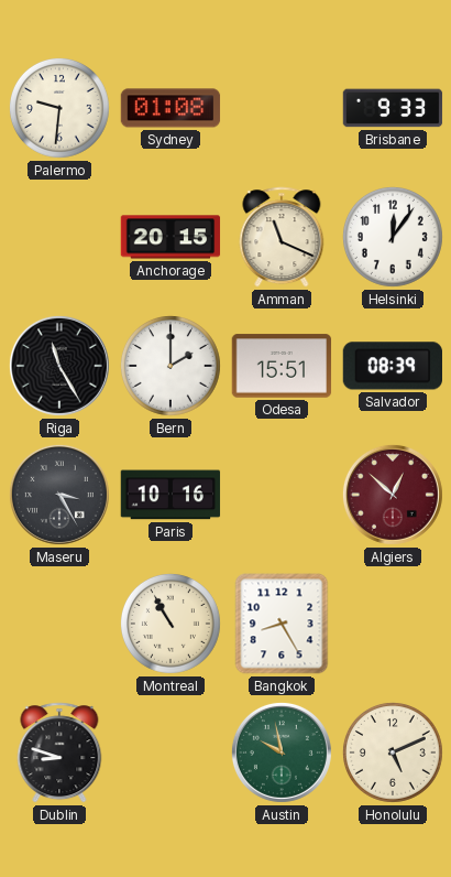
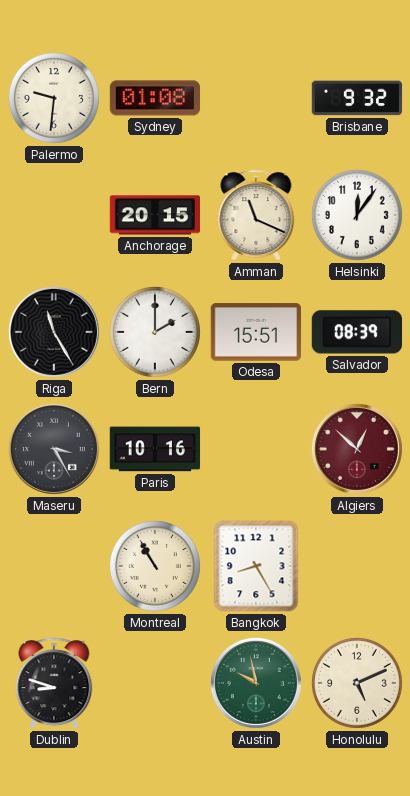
Brisbane: 9:33 -> 9:32
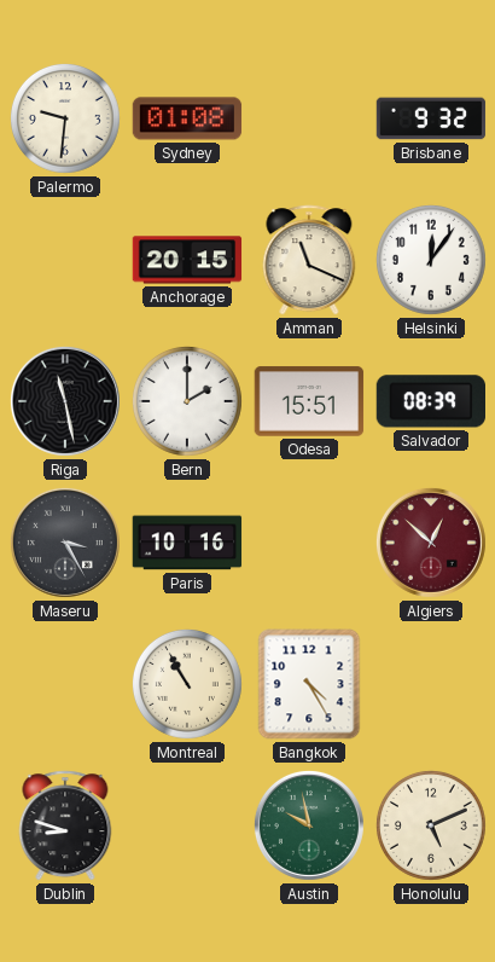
Riga: 11:25 -> 11:28
Bangkok: 8:25 -> 4:25
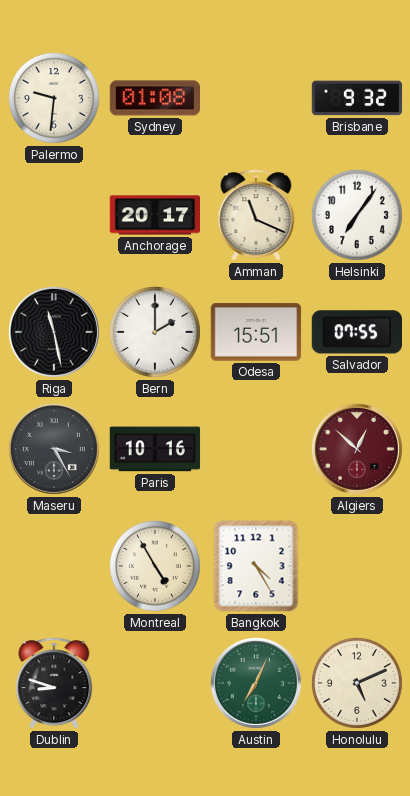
Anchorage: 20:15 -> 20:17
Helsinki: 12:06 -> 7:06
Salvador: 08:39 -> 07:55
Montreal: 10:55 -> 4:55
Austin: 9:58 -> 7:04
